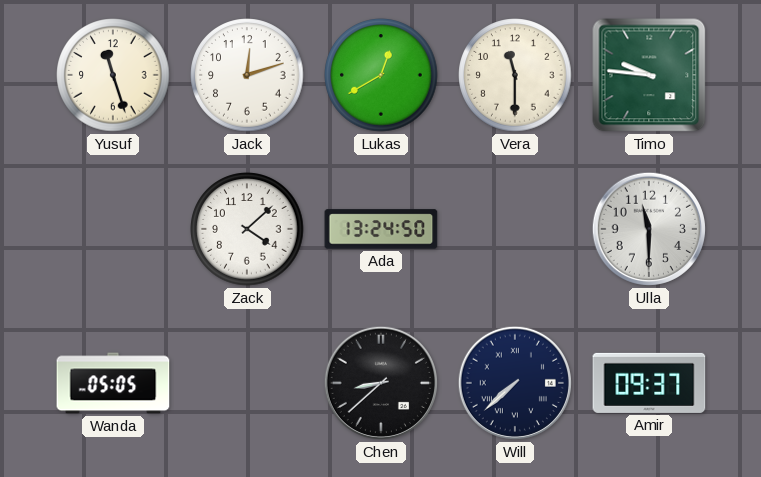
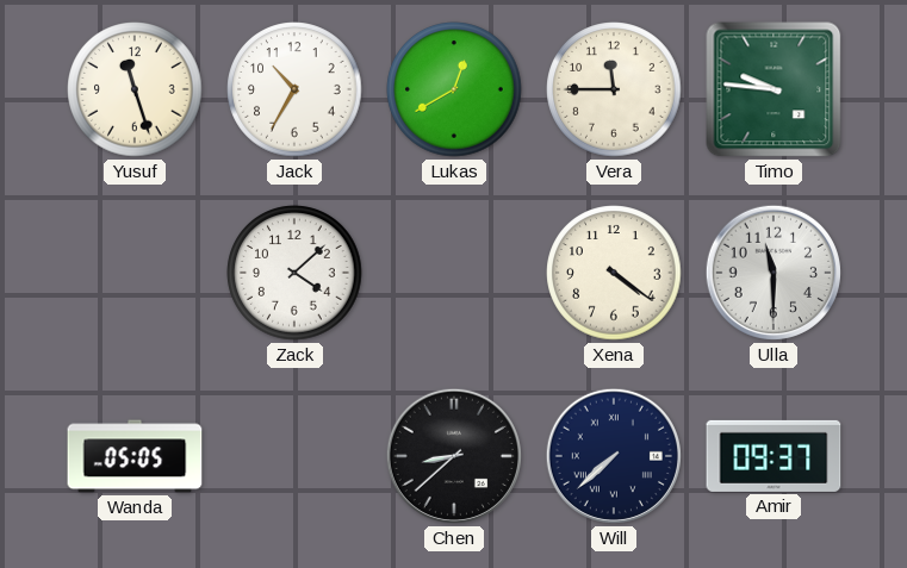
Jack: 12:12 -> 10:35
Vera: 11:30 -> 11:45
Ada: 13:24 -> none
Xena: none -> 4:21
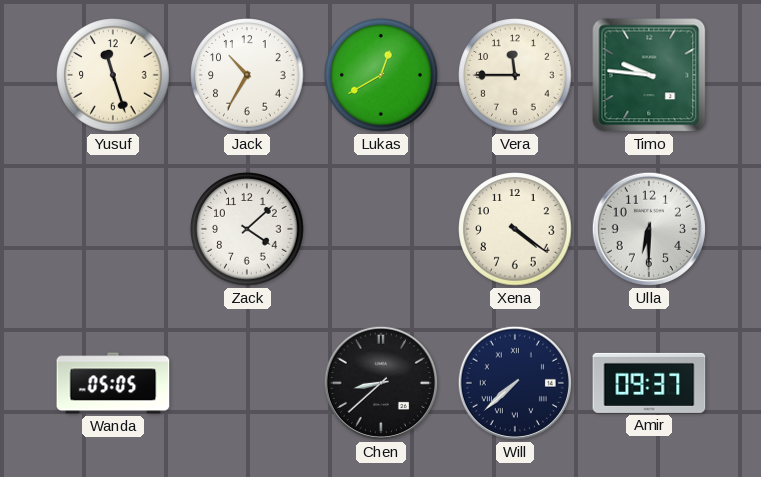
Ulla: 11:30 -> 6:30
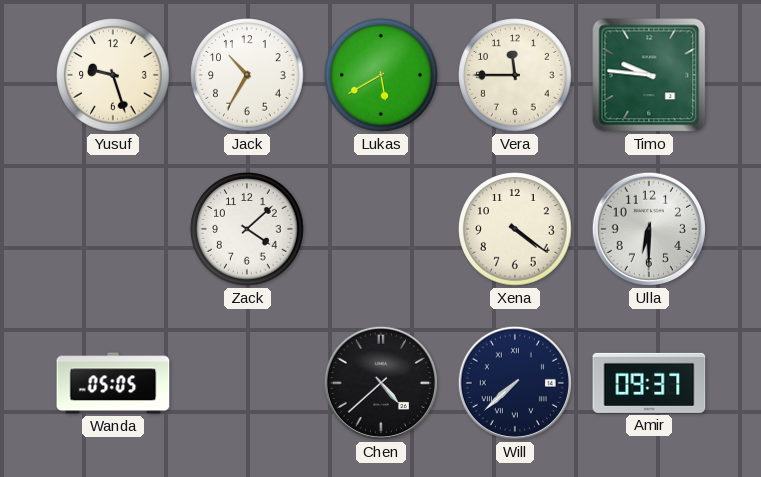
Yusuf: 11:27 -> 9:27
Lukas: 12:40 -> 5:40
Chen: 8:38 -> 4:38
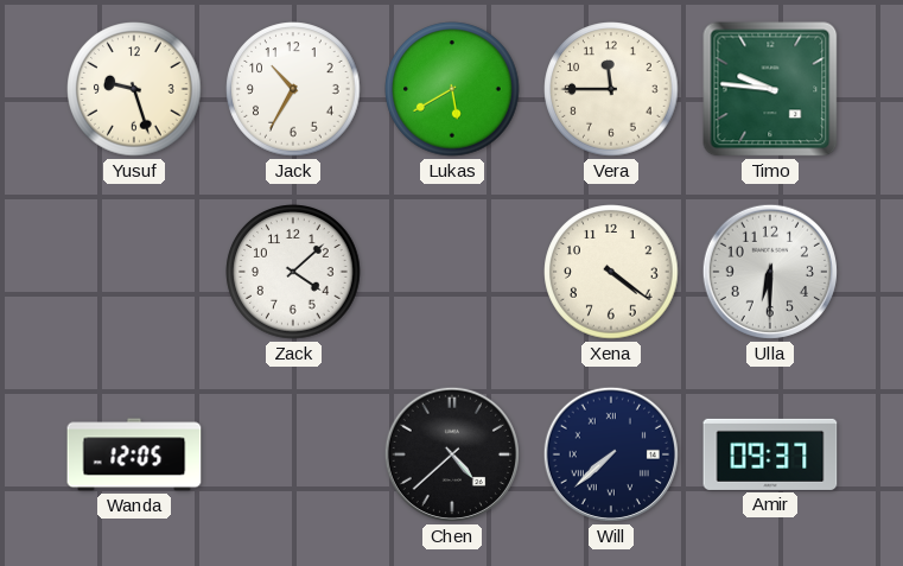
Wanda: 05:05 -> 12:05
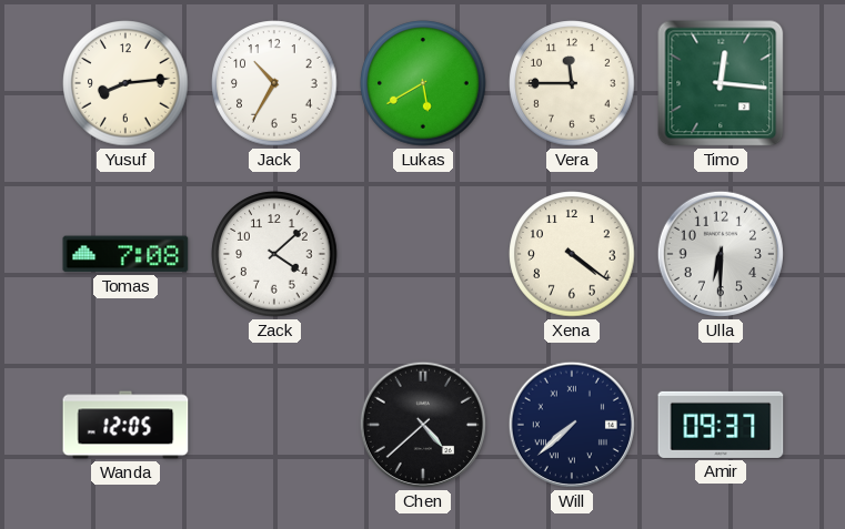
Yusuf: 9:27 -> 8:14
Timo: 9:46 -> 12:16
Tomas: none -> 7:08
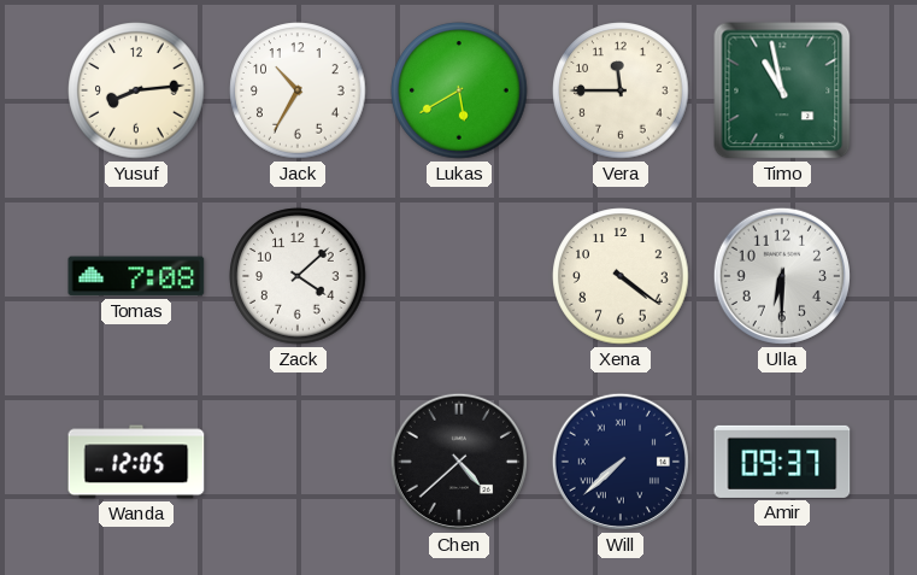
Timo: 12:16 -> 10:58
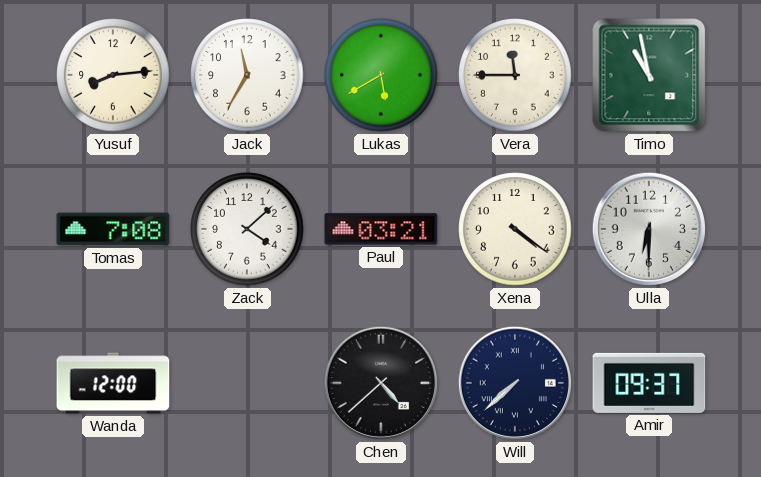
Jack: 10:35 -> 11:35
Paul: none -> 03:21
Wanda: 12:05 -> 12:00
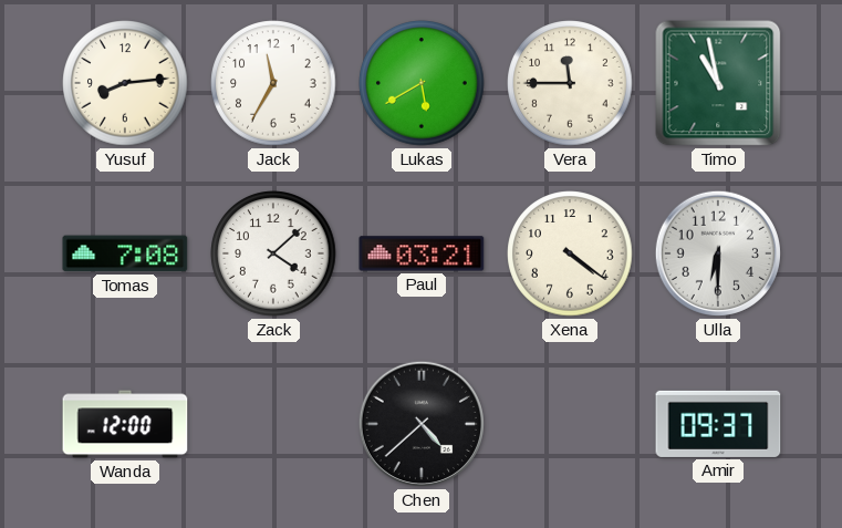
Will: 7:38 -> none
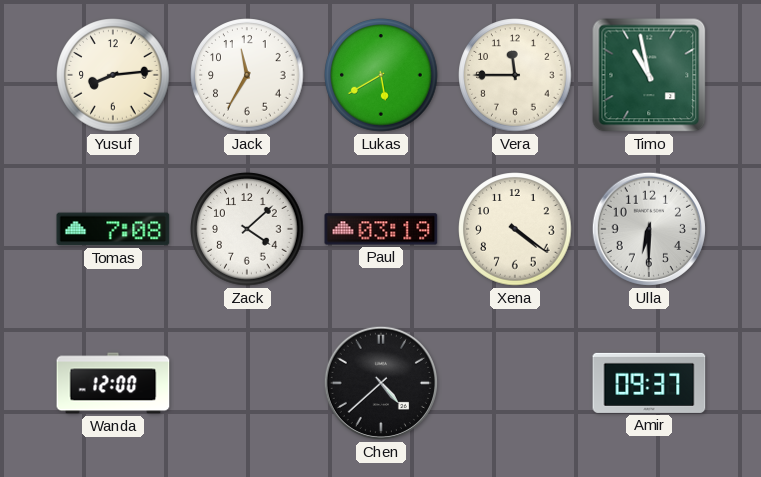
Paul: 03:21 -> 03:19
